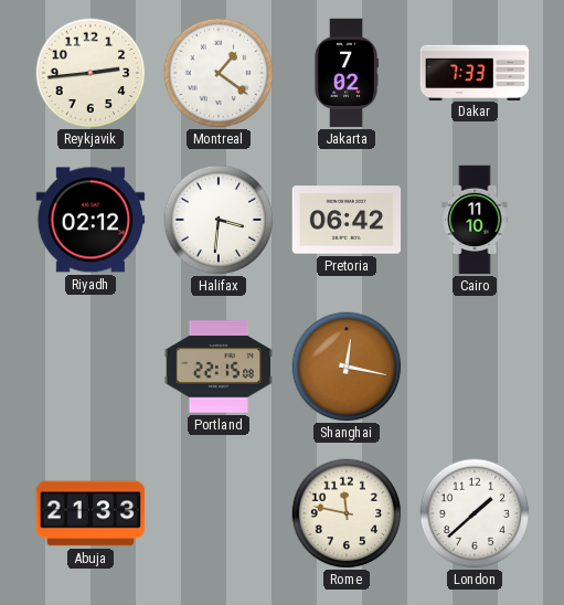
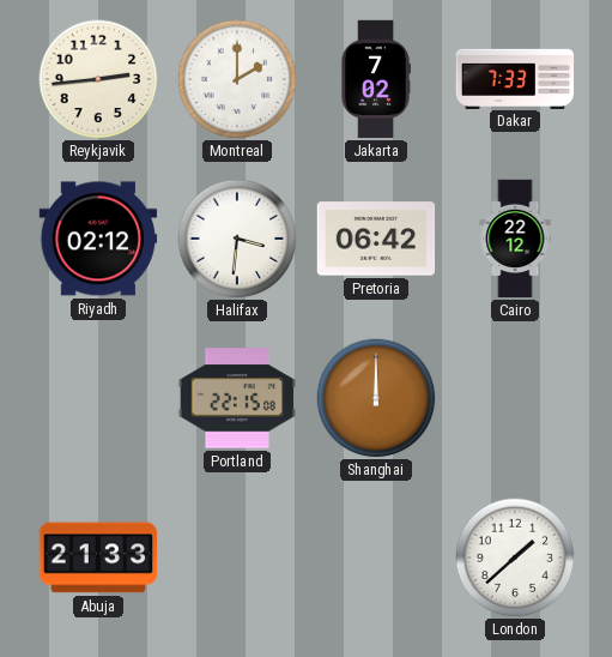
Montreal: 1:21 -> 2:00
Cairo: 11:10 -> 22:12
Shanghai: 12:17 -> 12:00
Rome: 11:47 -> none
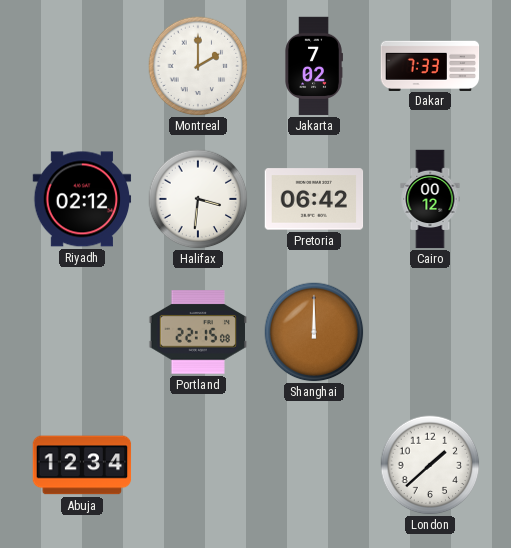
Reykjavik: 2:44 -> none
Cairo: 22:12 -> 00:12
Abuja: 21:33 -> 12:34
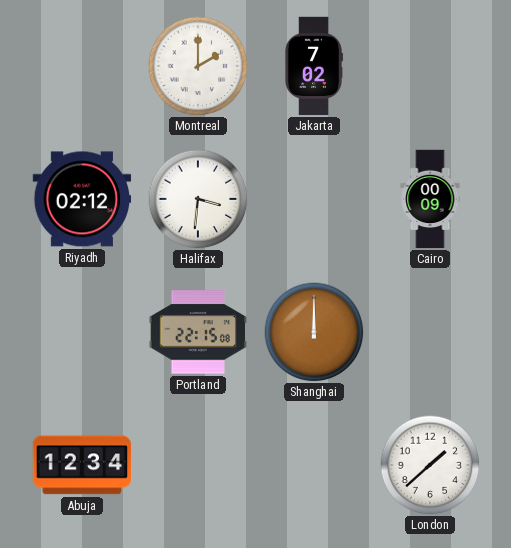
Dakar: 7:33 -> none
Pretoria: 06:42 -> none
Cairo: 00:12 -> 00:09
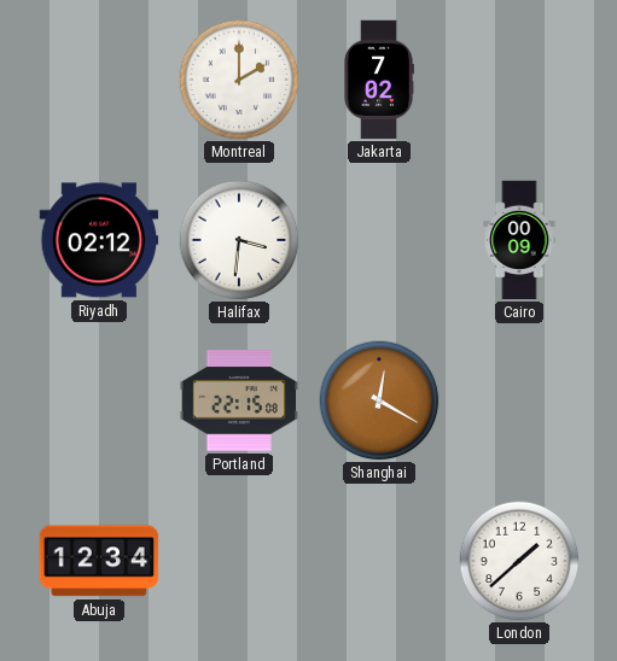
Shanghai: 12:00 -> 12:20
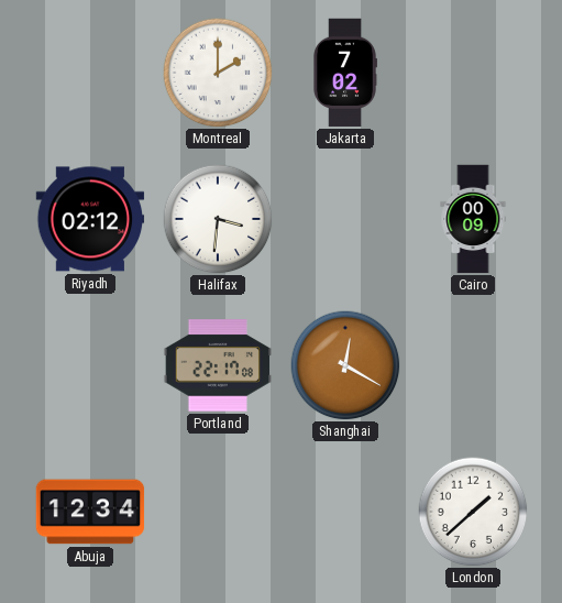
Portland: 22:15 -> 22:17
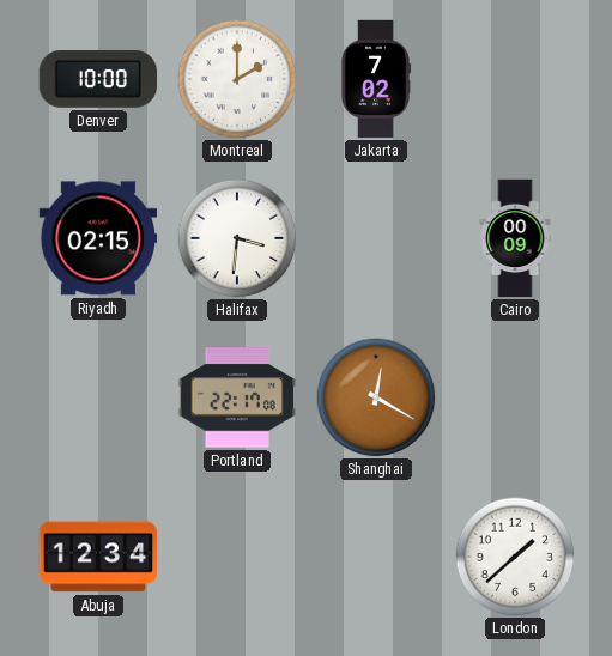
Denver: none -> 10:00
Riyadh: 02:12 -> 02:15
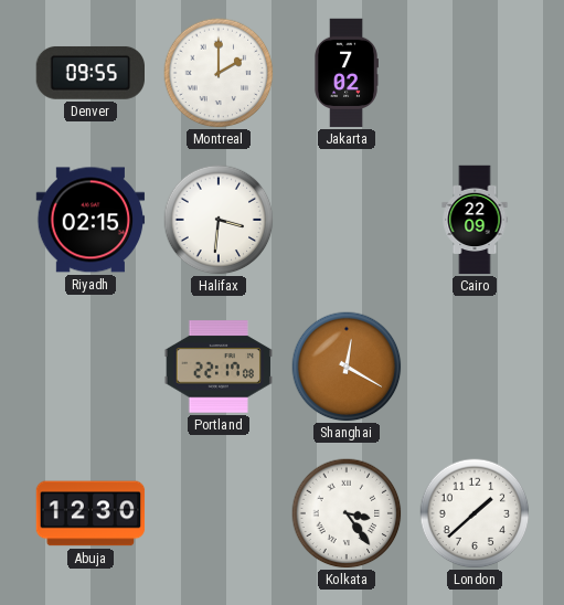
Denver: 10:00 -> 09:55
Cairo: 00:09 -> 22:09
Abuja: 12:34 -> 12:30
Kolkata: none -> 3:24
